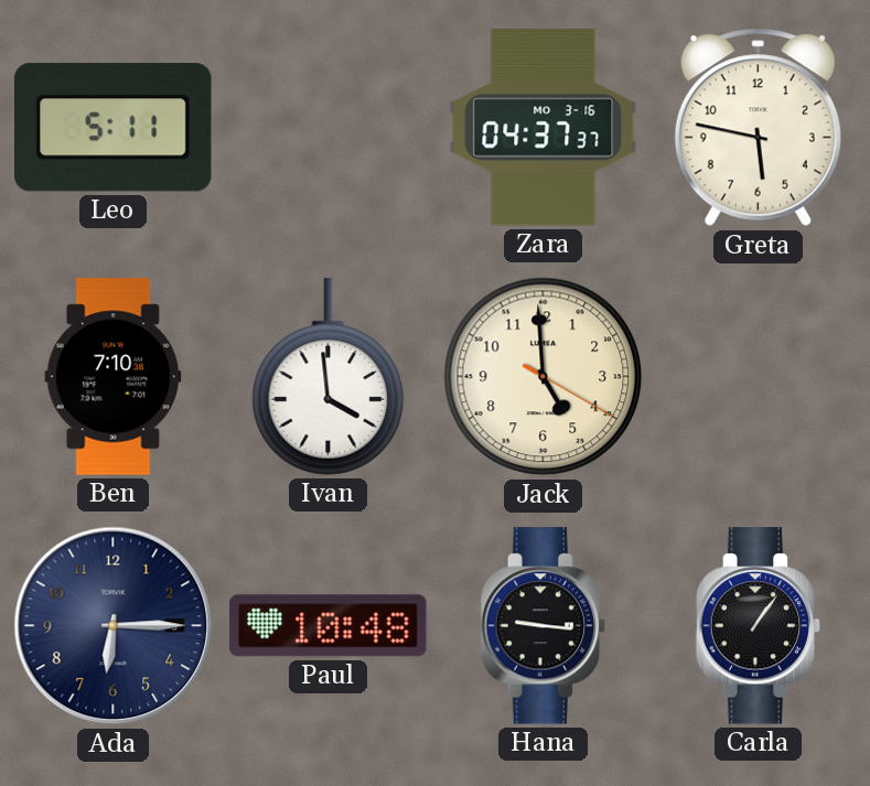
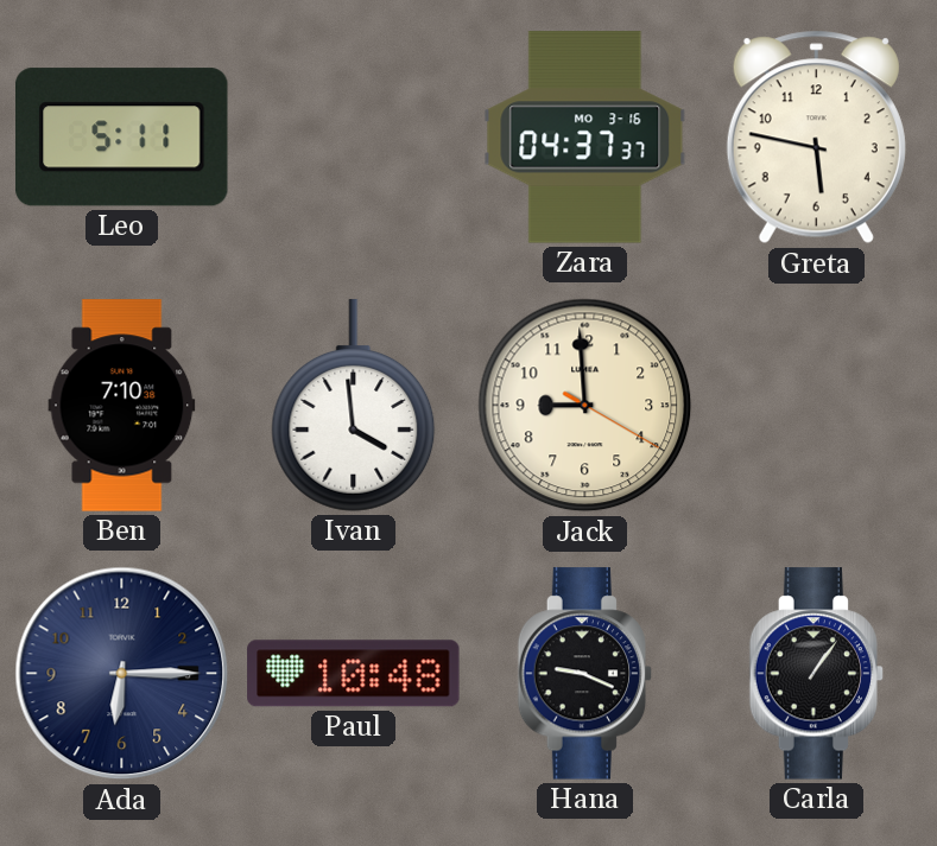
Jack: 4:59 -> 8:59
Hana: 9:16 -> 9:19
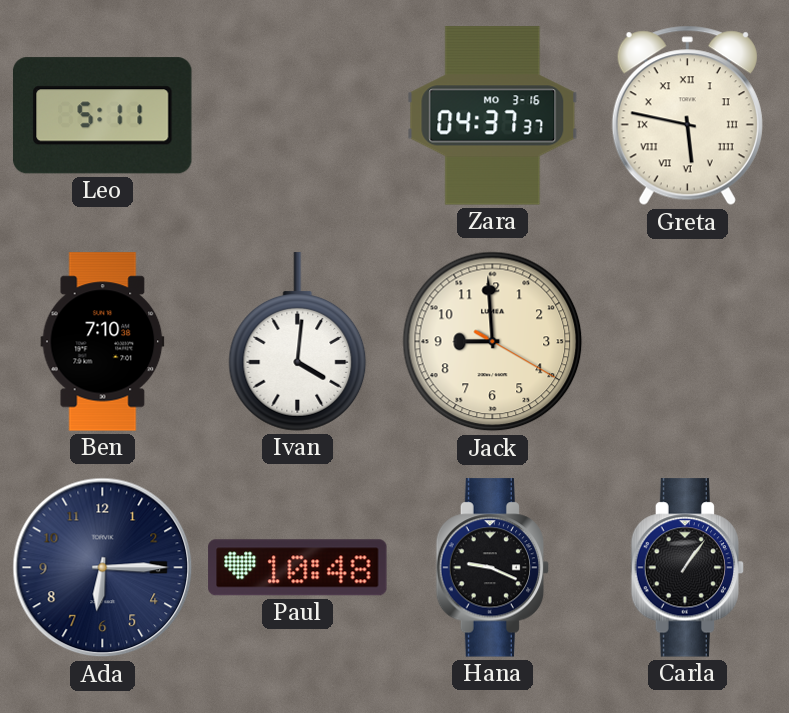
Greta numerals: Arabic -> Roman
Ivan: 3:59 -> 4:01
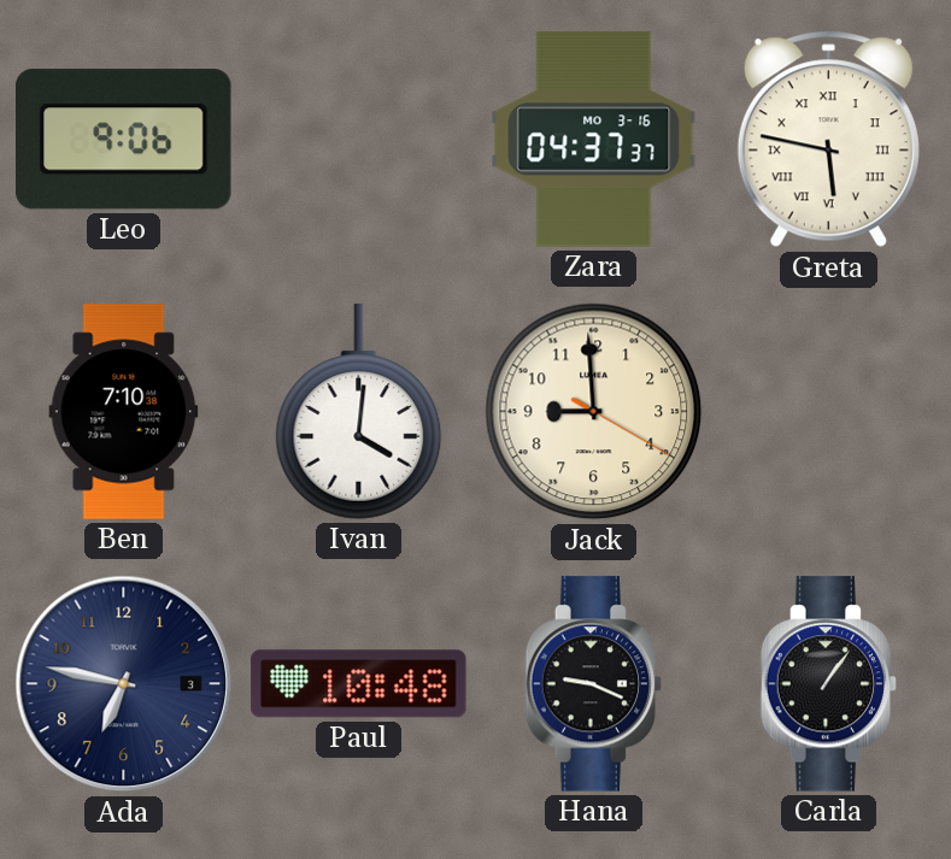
Leo: 5:11 -> 9:06
Ada: 6:15 -> 6:47
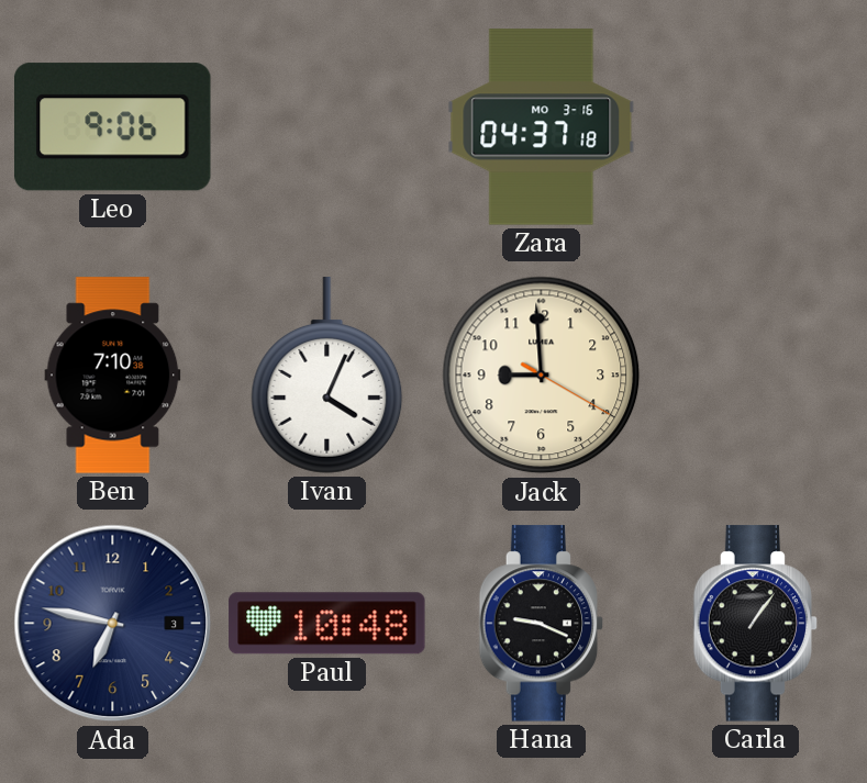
Zara: 04:37:37 -> 04:37:18
Greta: 5:47 -> none
Ivan: 4:01 -> 4:04
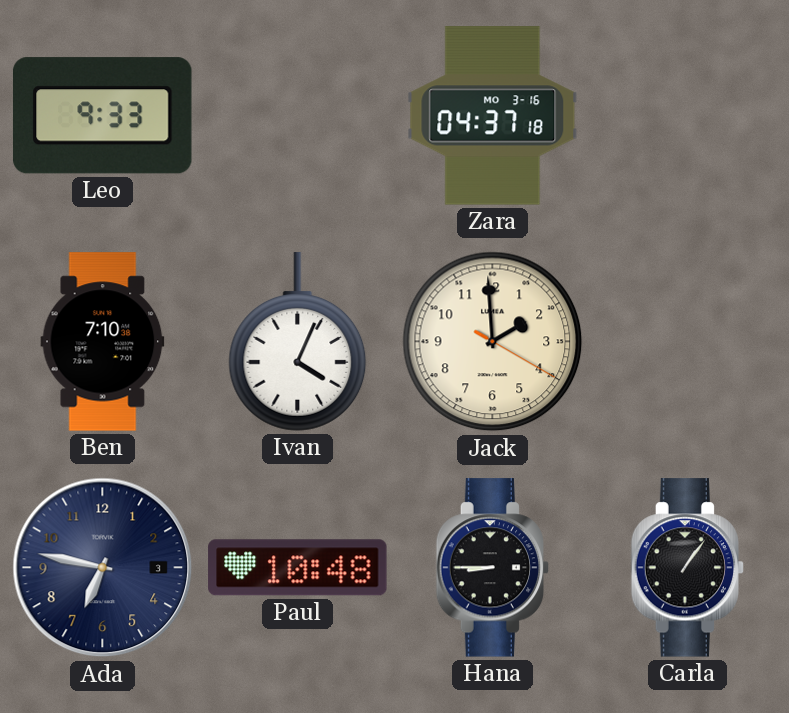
Leo: 9:06 -> 9:33
Jack: 8:59 -> 1:59
Hana: 9:19 -> 8:45
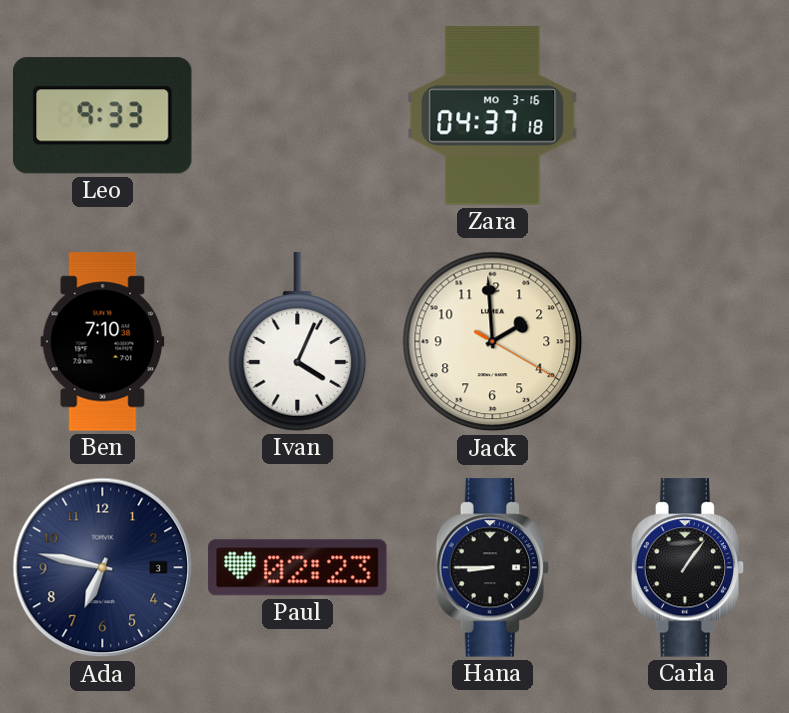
Paul: 10:48 -> 02:23
